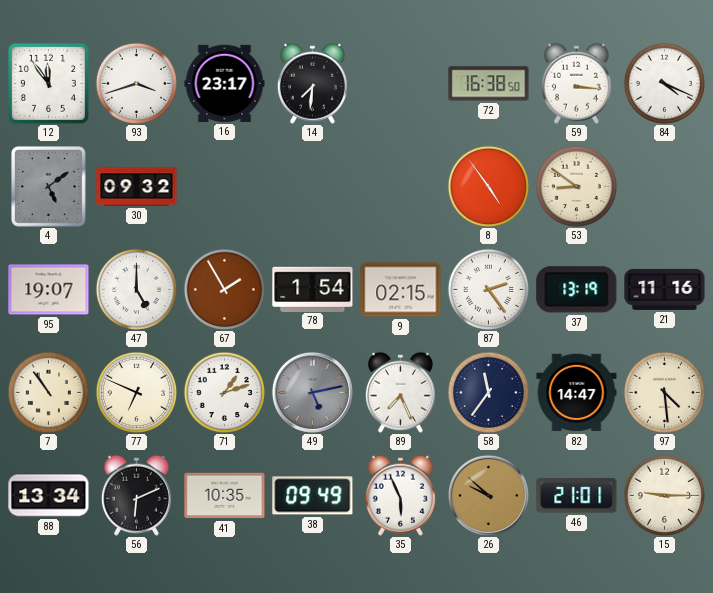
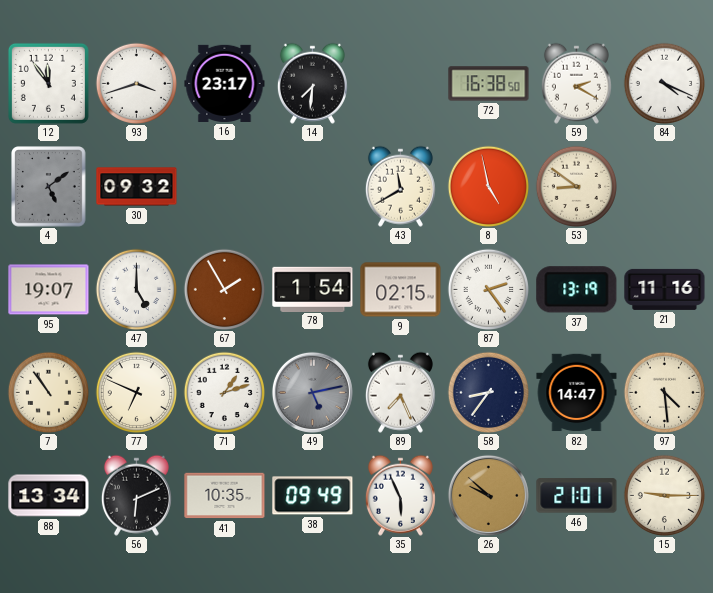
59: 3:16 -> 2:20
43: none -> 11:40
8: 4:54 -> 4:58
58: 11:36 -> 8:36
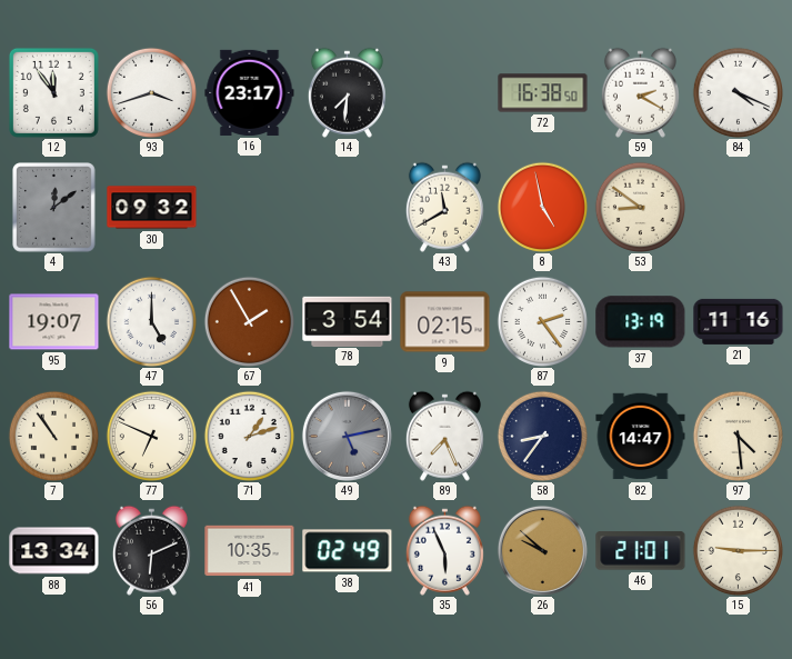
4: 5:09 -> 12:09
78: 1:54 -> 3:54
38: 09:49 -> 02:49
